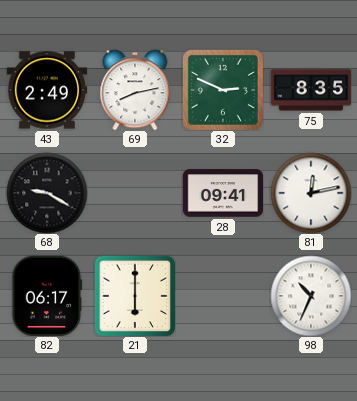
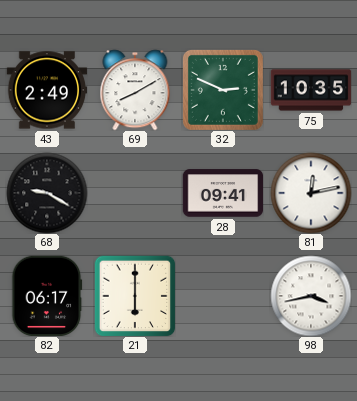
69: 8:13 -> 8:10
75: 8:35 -> 10:35
98: 10:34 -> 3:43
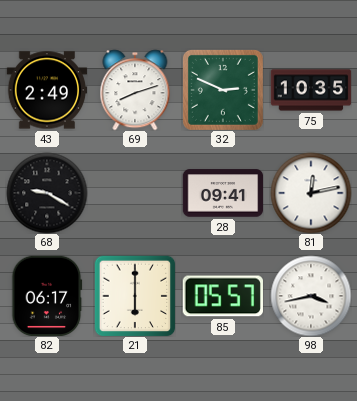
69: 8:10 -> 8:12
85: none -> 05:57
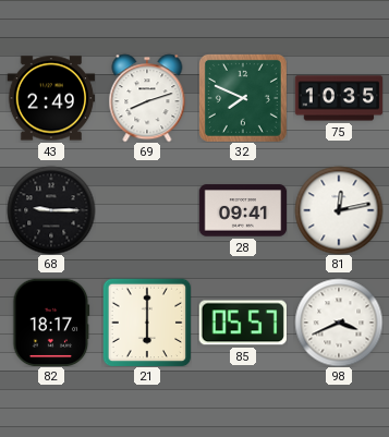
32: 2:49 -> 7:49
68: 9:20 -> 9:15
82: 06:17 -> 18:17
98: 3:43 -> 3:41
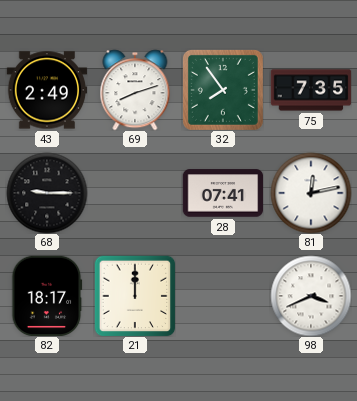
32: 7:49 -> 7:54
75: 10:35 -> 7:35
28: 09:41 -> 07:41
21: 6:00 -> 12:00
85: 05:57 -> none
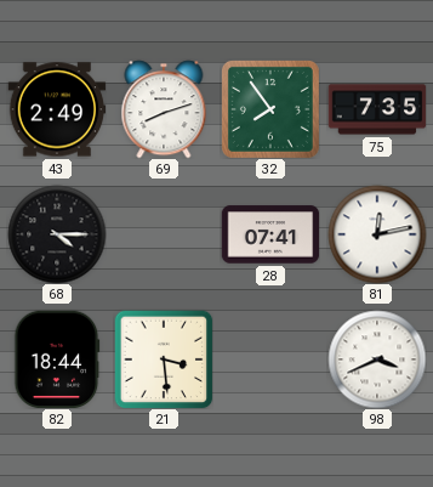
68: 9:15 -> 4:15
82: 18:17 -> 18:44
21: 12:00 -> 3:29
